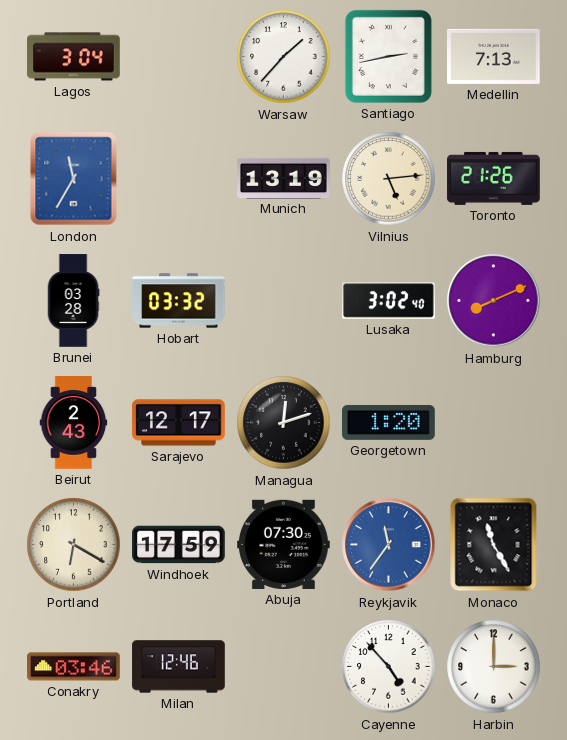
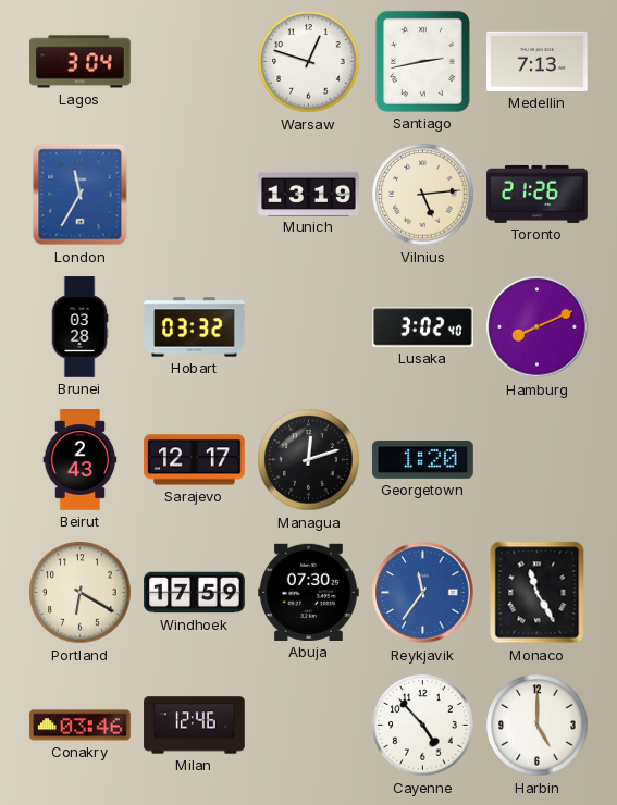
Warsaw: 1:37 -> 12:48
Harbin: 3:00 -> 5:00
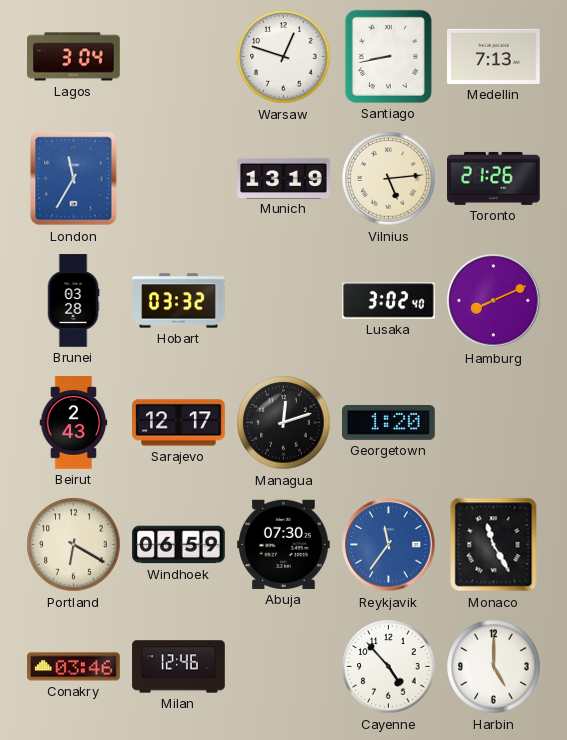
Santiago: 2:43 -> 8:43
Windhoek: 17:59 -> 06:59
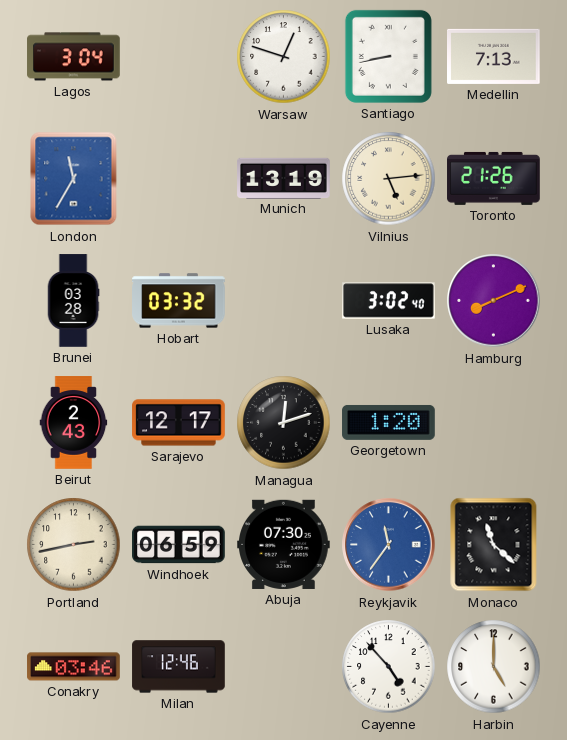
Portland: 6:20 -> 2:43
Monaco: 11:25 -> 11:22
